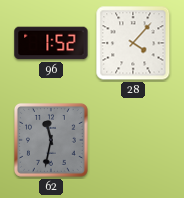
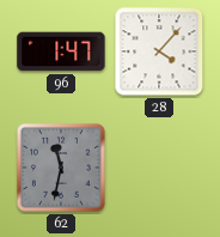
96: 1:52 -> 1:47
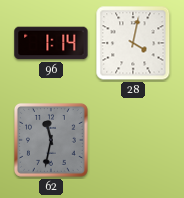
96: 1:47 -> 1:14
28: 4:07 -> 4:02
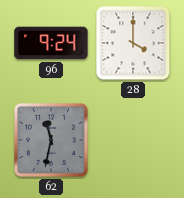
96: 1:14 -> 9:24
28: 4:02 -> 4:00
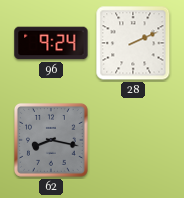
28: 4:00 -> 2:11
62: 11:32 -> 8:17
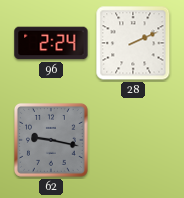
96: 9:24 -> 2:24
62: 8:17 -> 9:17
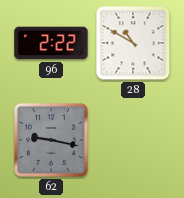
96: 2:24 -> 2:22
28: 2:11 -> 10:50
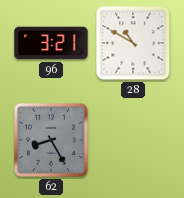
96: 2:22 -> 3:21
62: 9:17 -> 8:25
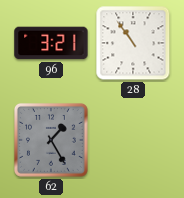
28: 10:50 -> 10:54
62: 8:25 -> 1:25
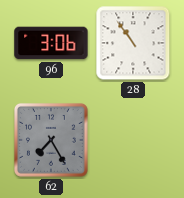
96: 3:21 -> 3:06
62: 1:25 -> 7:25
